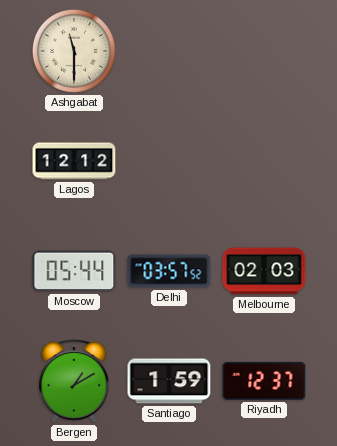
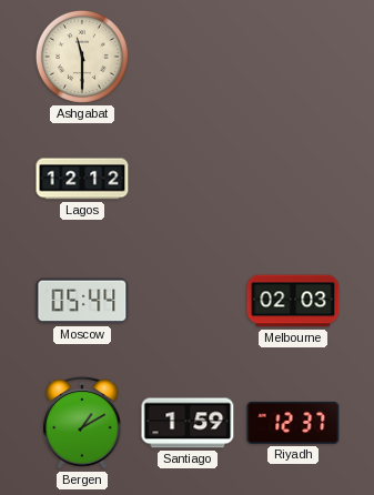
Delhi: 03:57 -> none
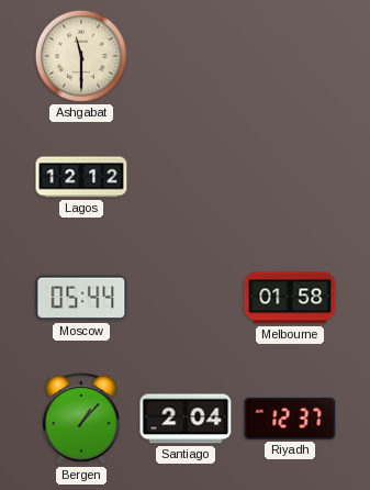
Melbourne: 02:03 -> 01:58
Bergen: 1:10 -> 1:07
Santiago: 1:59 -> 2:04
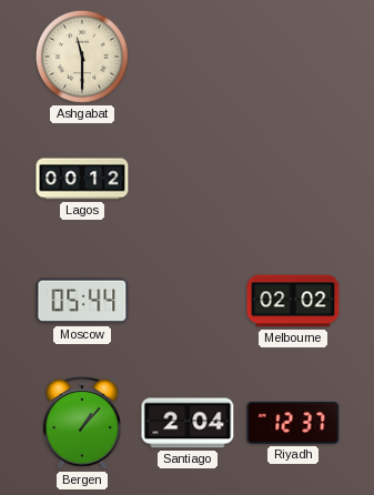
Lagos: 12:12 -> 00:12
Melbourne: 01:58 -> 02:02
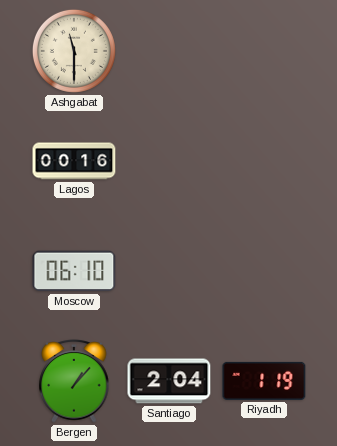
Lagos: 00:12 -> 00:16
Moscow: 05:44 -> 06:10
Melbourne: 02:02 -> none
Riyadh: 12:37 -> 1:19
